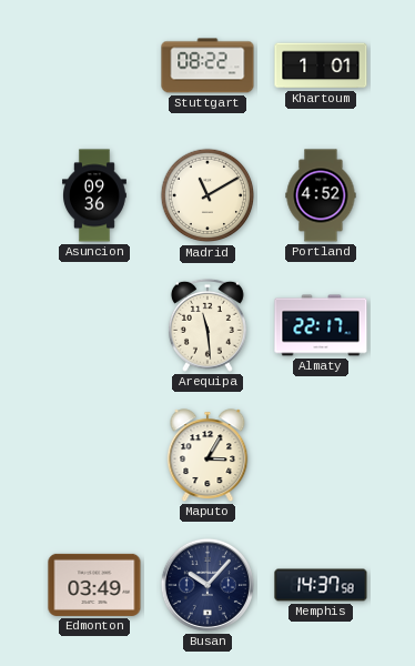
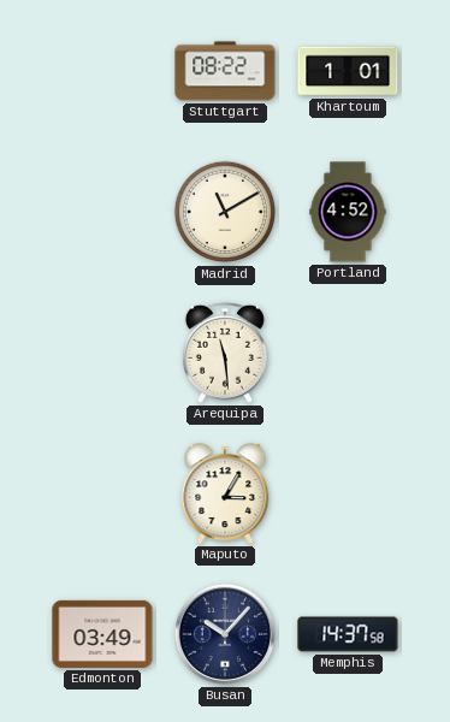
Asuncion: 09:36 -> none
Almaty: 22:17 -> none
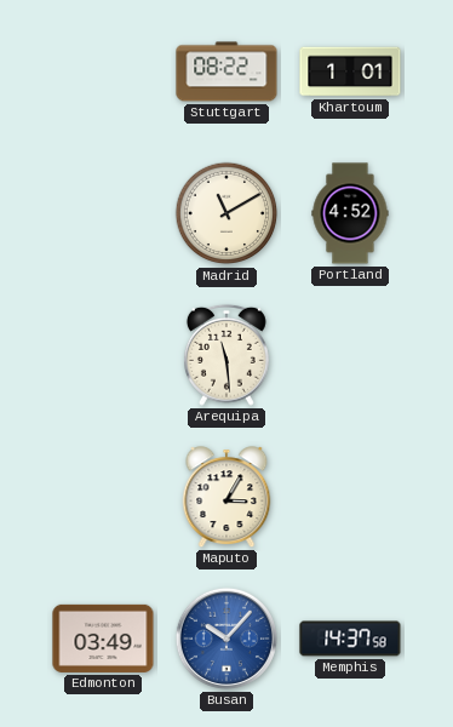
Busan dial: navy -> blue
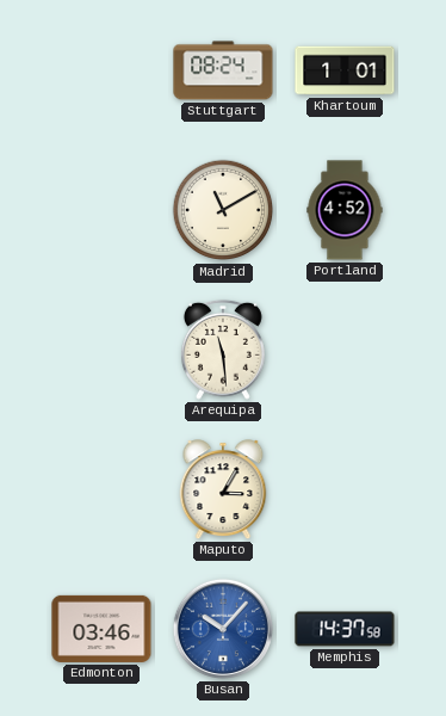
Stuttgart: 08:22 -> 08:24
Edmonton: 03:49 -> 03:46
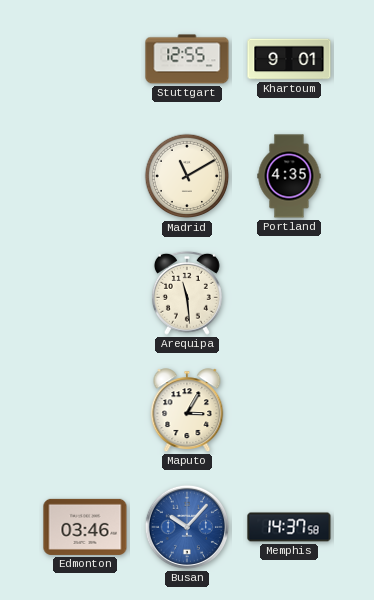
Stuttgart: 08:24 -> 12:55
Khartoum: 1:01 -> 9:01
Portland: 4:52 -> 4:35
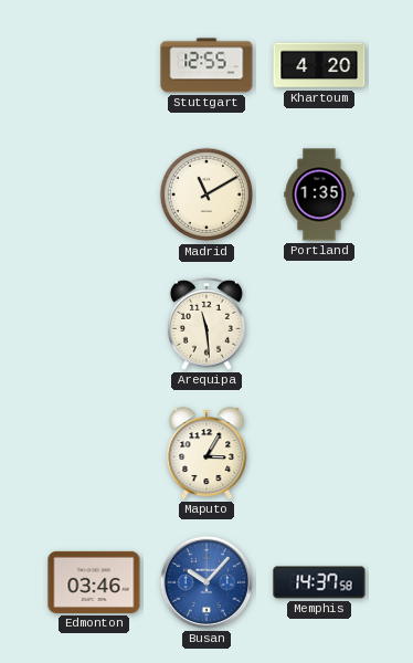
Khartoum: 9:01 -> 4:20
Portland: 4:35 -> 1:35
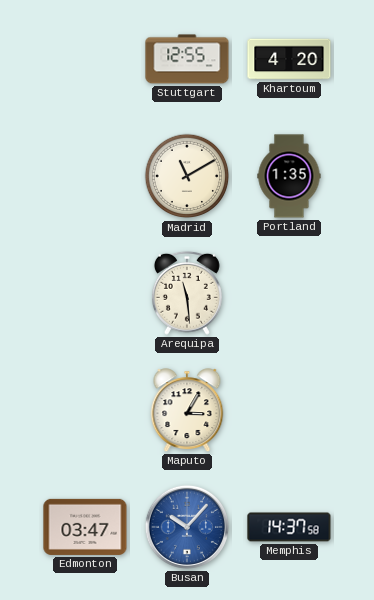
Edmonton: 03:46 -> 03:47
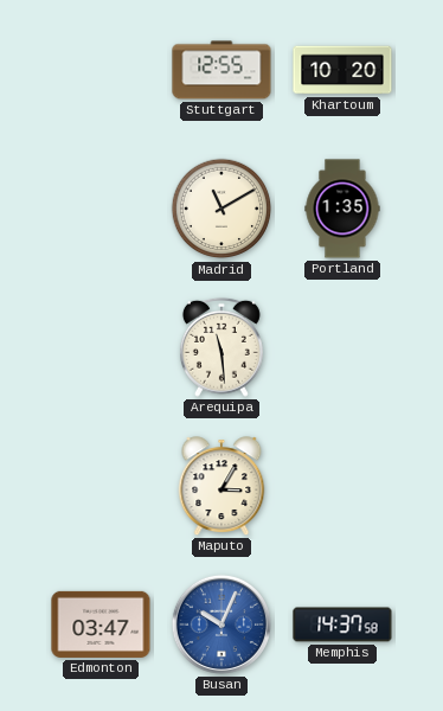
Khartoum: 4:20 -> 10:20
Busan: 10:07 -> 10:04
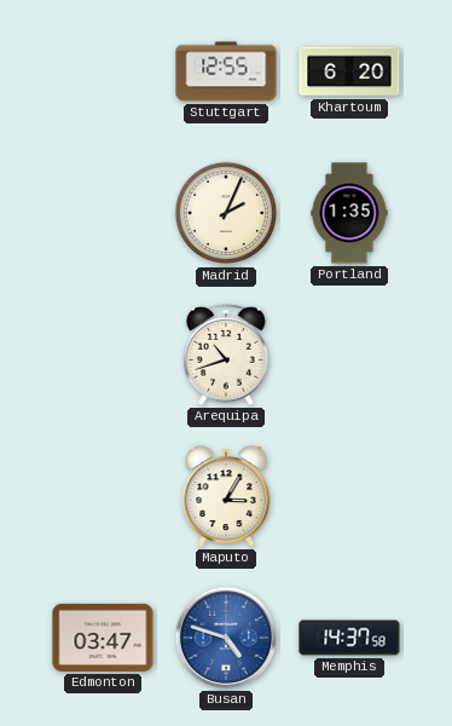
Khartoum: 10:20 -> 6:20
Madrid: 11:10 -> 2:04
Arequipa: 11:29 -> 10:42
Busan: 10:04 -> 4:48
